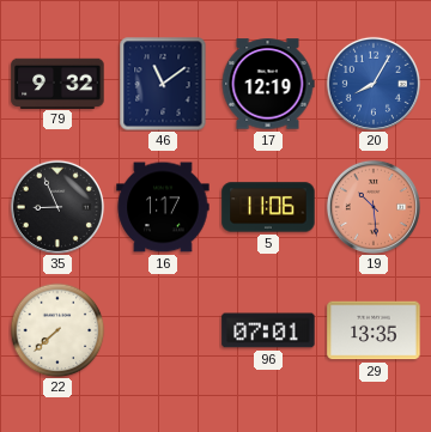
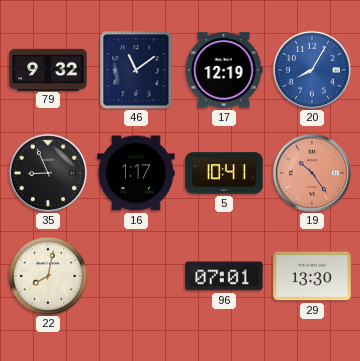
5: 11:06 -> 10:41
19: 10:29 -> 10:24
22: 7:38 -> 8:02
29: 13:35 -> 13:30
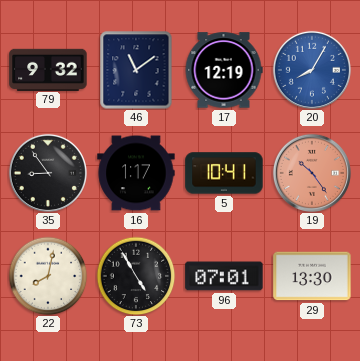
35: 8:56 -> 8:54
73: none -> 4:55
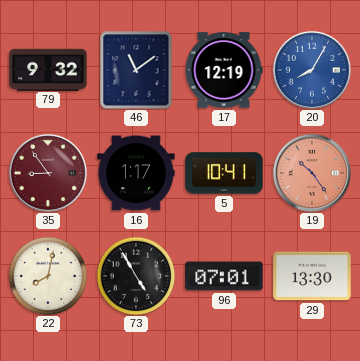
35 dial: black -> burgundy
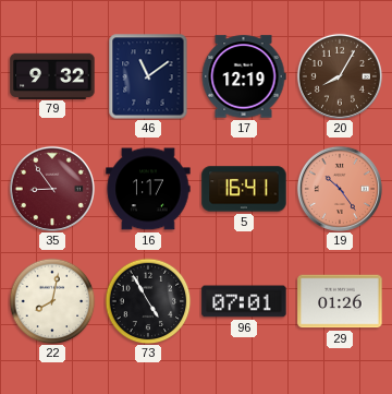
20 dial: blue -> brown
5: 10:41 -> 16:41
29: 13:30 -> 01:26
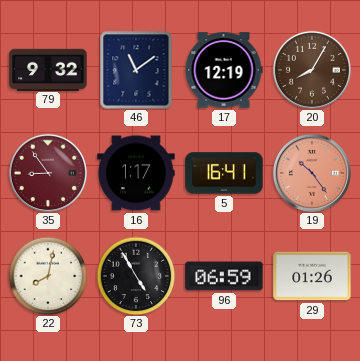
96: 07:01 -> 06:59
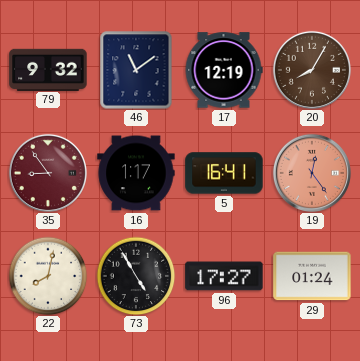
19: 10:24 -> 12:24
96: 06:59 -> 17:27
29: 01:26 -> 01:24
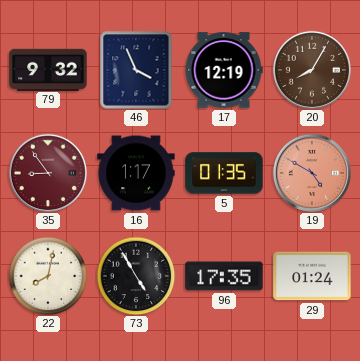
46: 11:09 -> 3:56
5: 16:41 -> 01:35
19: 12:24 -> 4:50
96: 17:27 -> 17:35
